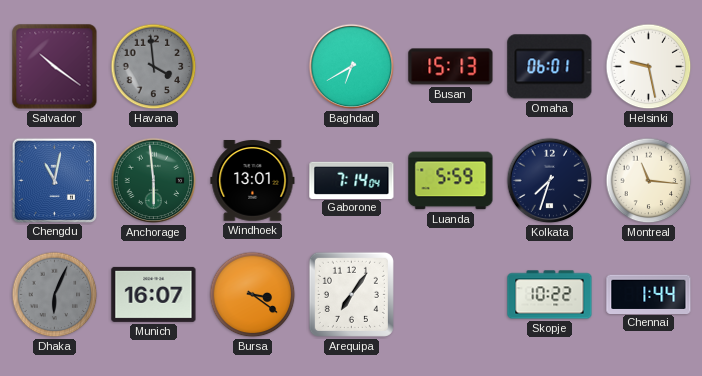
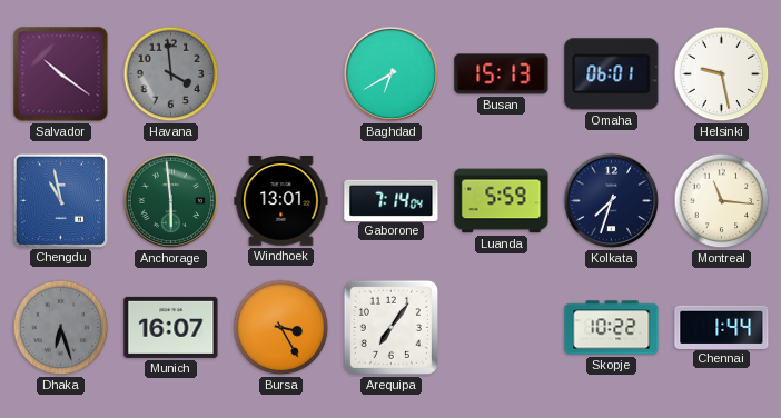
Chengdu: 11:02 -> 10:58
Dhaka: 6:04 -> 6:27
Bursa: 3:21 -> 3:25
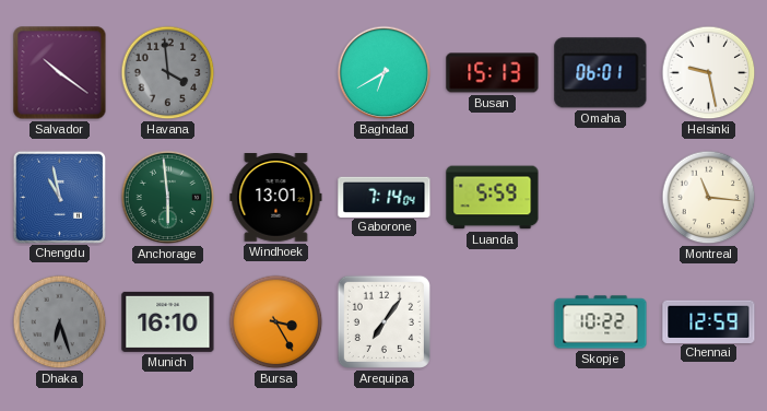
Kolkata: 7:33 -> none
Munich: 16:07 -> 16:10
Chennai: 1:44 -> 12:59
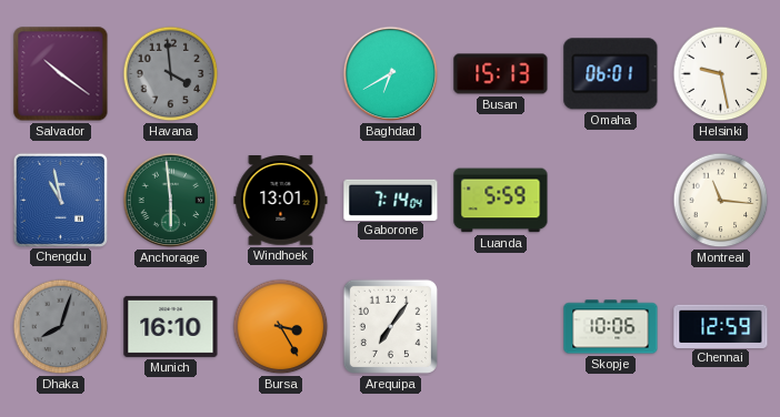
Dhaka: 6:27 -> 8:03
Skopje: 10:22 -> 10:06
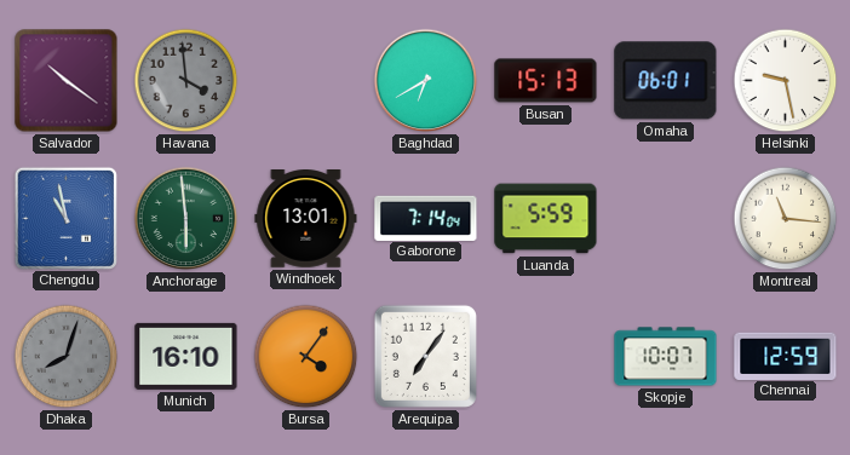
Bursa: 3:25 -> 4:06
Skopje: 10:06 -> 10:07
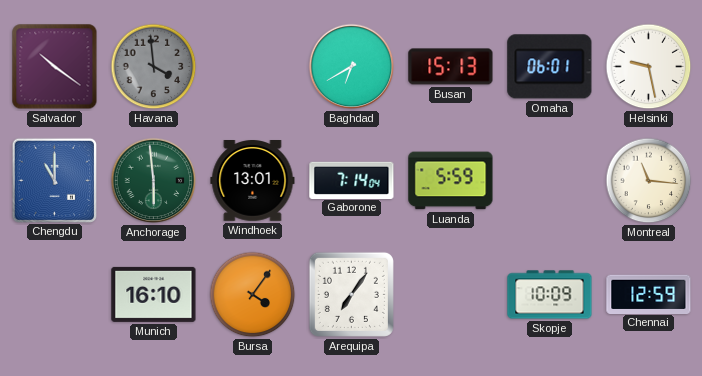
Chengdu: 10:58 -> 11:00
Dhaka: 8:03 -> none
Skopje: 10:07 -> 10:09
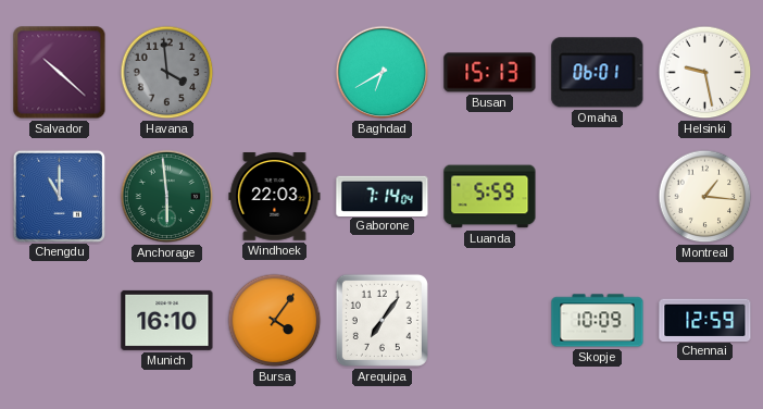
Salvador: 10:21 -> 10:22
Windhoek: 13:01 -> 22:03
Montreal: 11:16 -> 1:16
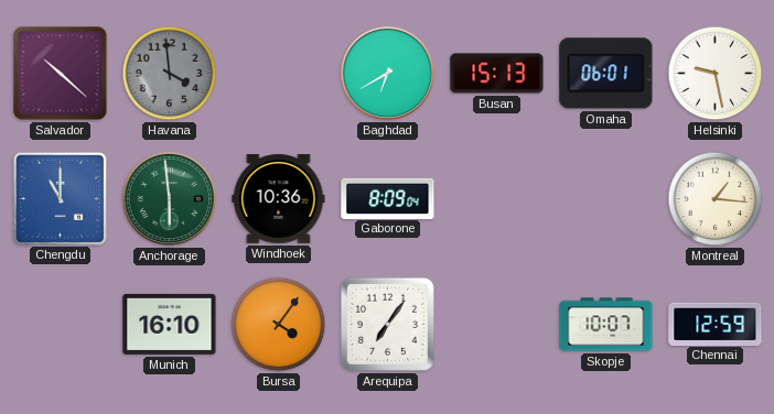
Windhoek: 22:03 -> 10:36
Gaborone: 7:14 -> 8:09
Luanda: 5:59 -> none
Skopje: 10:09 -> 10:07
